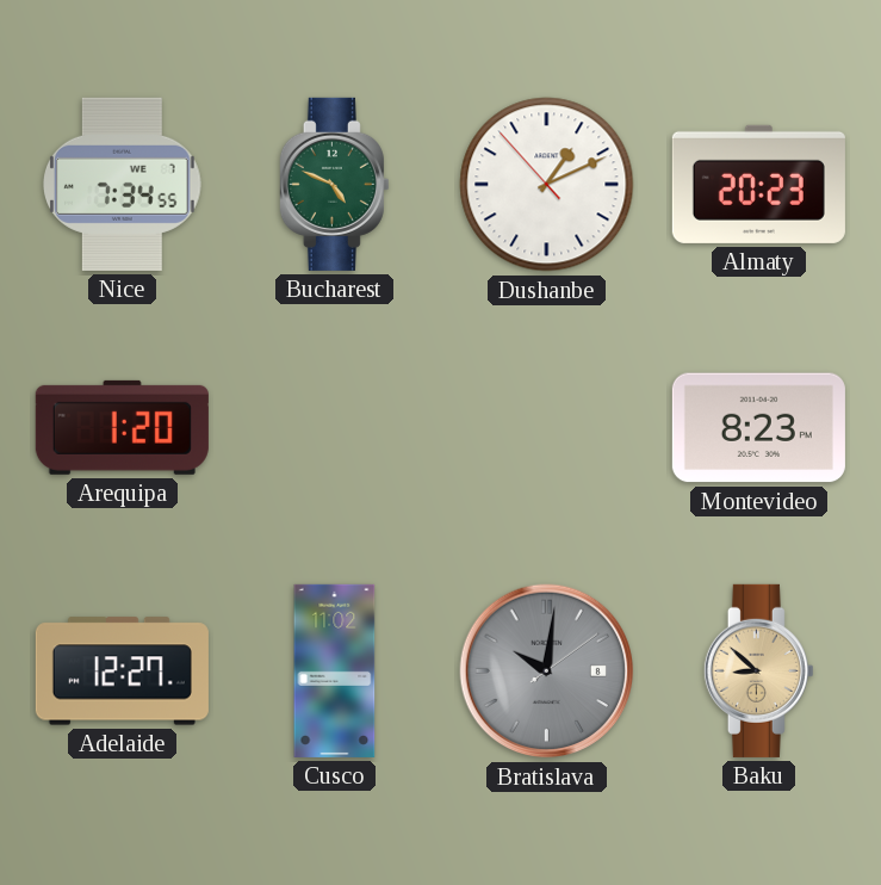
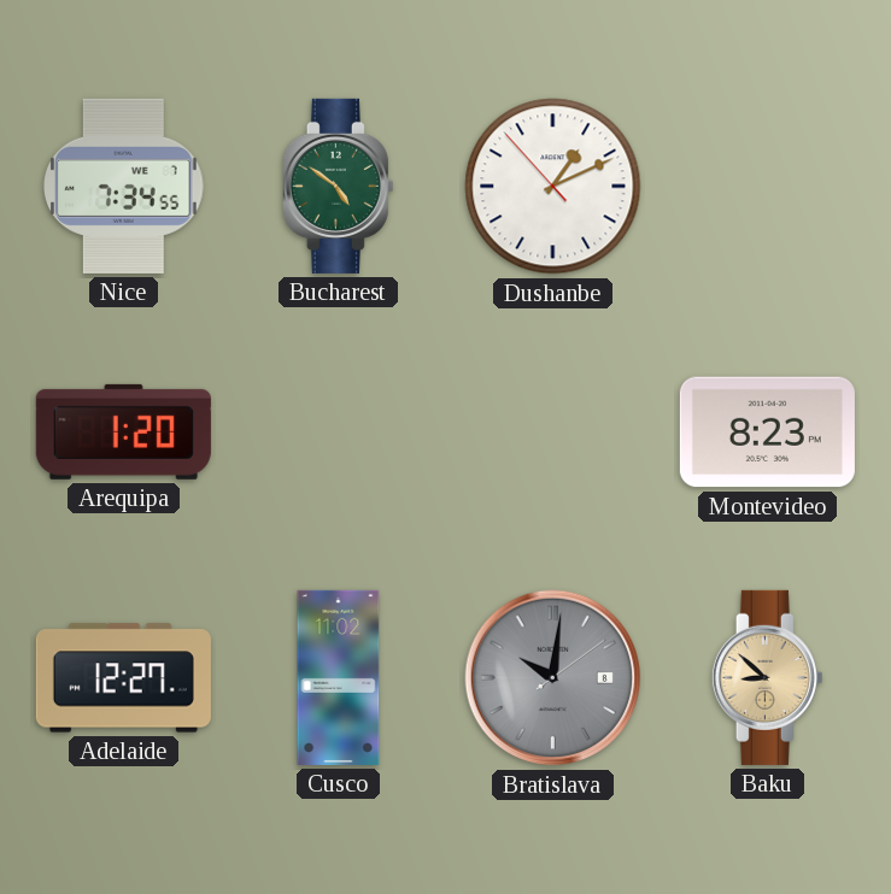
Bucharest: 4:49 -> 4:51
Almaty: 20:23 -> none
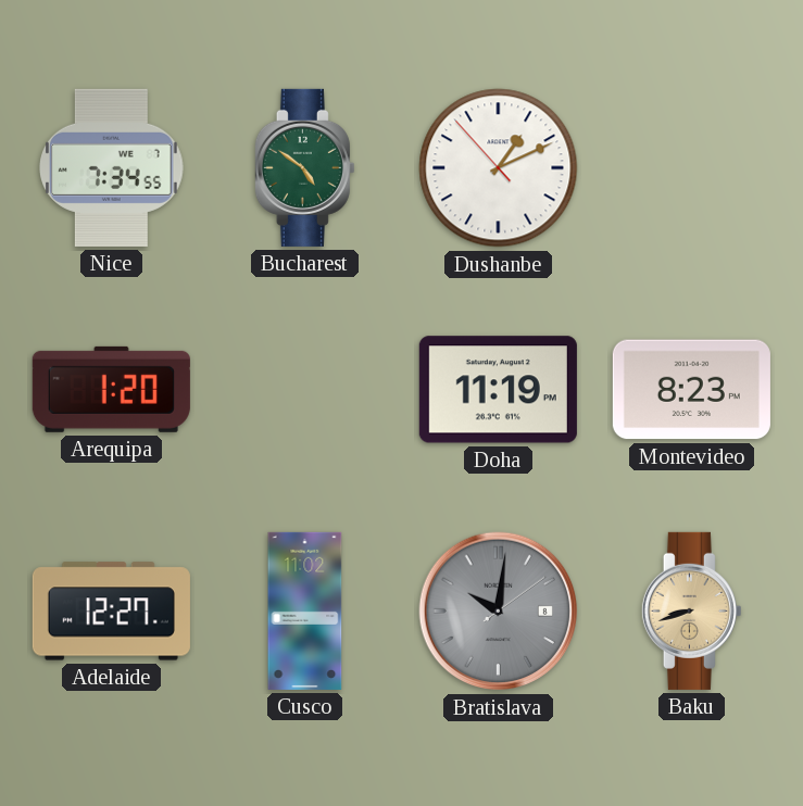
Doha: none -> 11:19
Baku: 8:52 -> 8:42
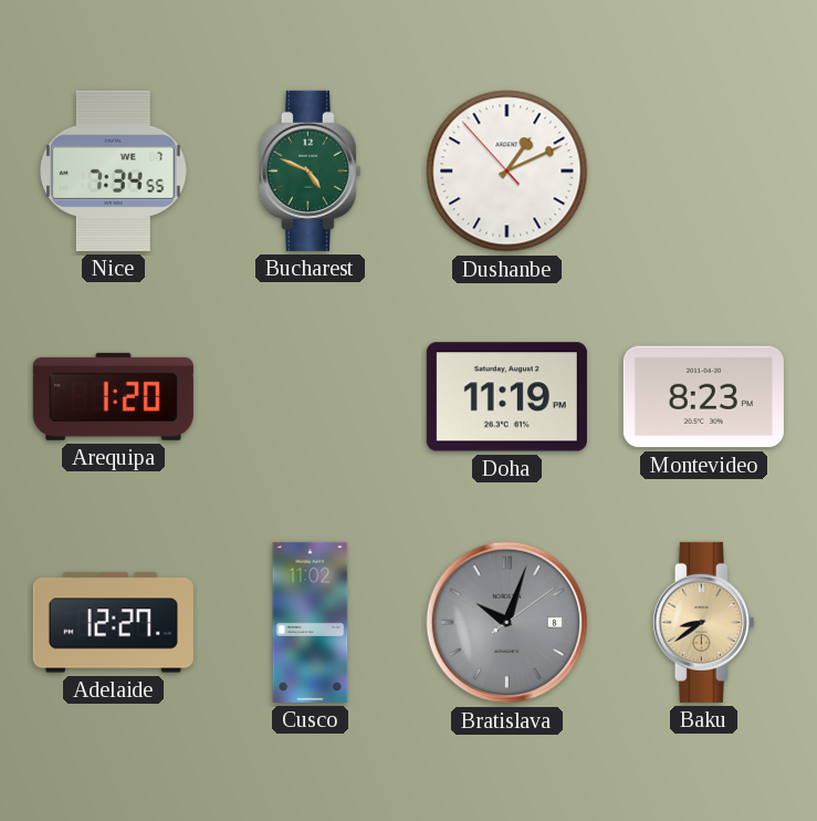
Bucharest: 4:51 -> 4:49
Bratislava: 10:01 -> 10:03
Baku: 8:42 -> 8:39
